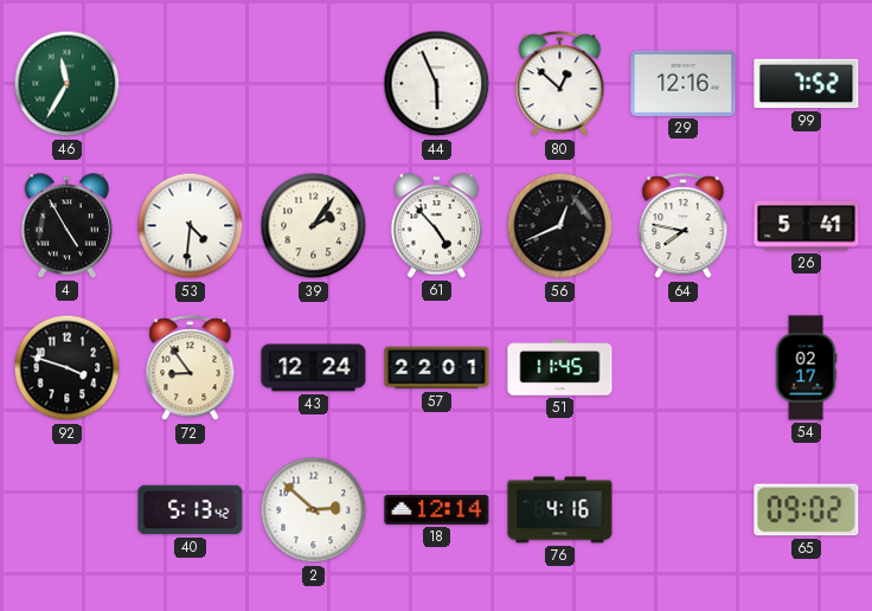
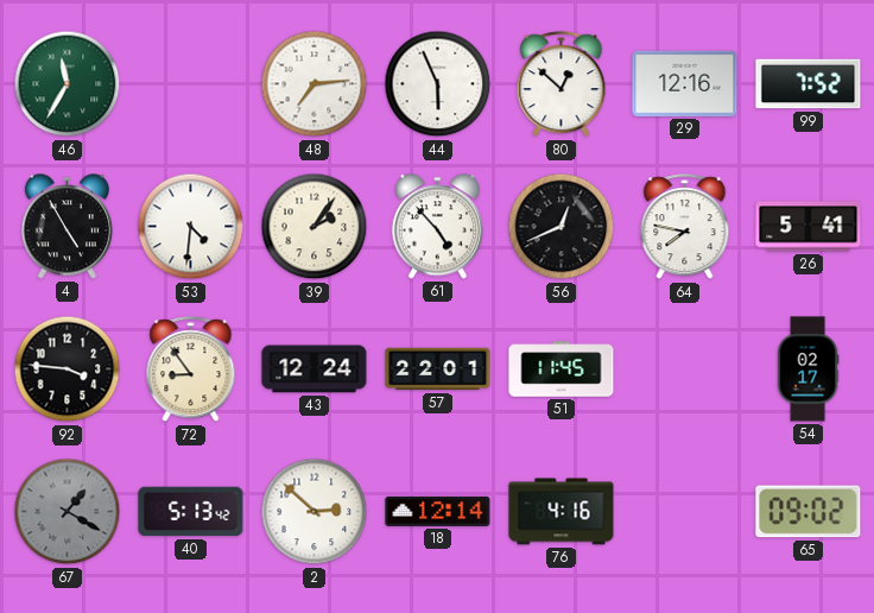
48: none -> 7:14
92: 3:48 -> 3:46
67: none -> 1:20
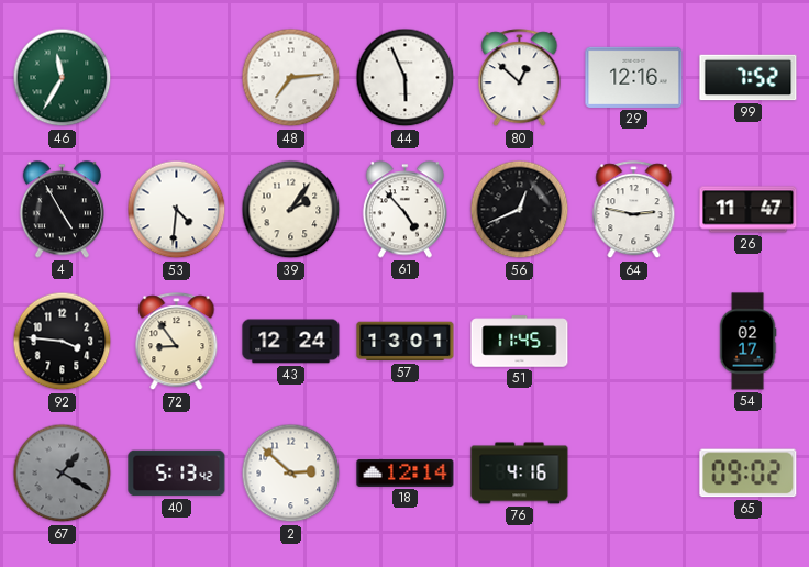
64: 7:47 -> 2:47
26: 5:41 -> 11:47
57: 22:01 -> 13:01
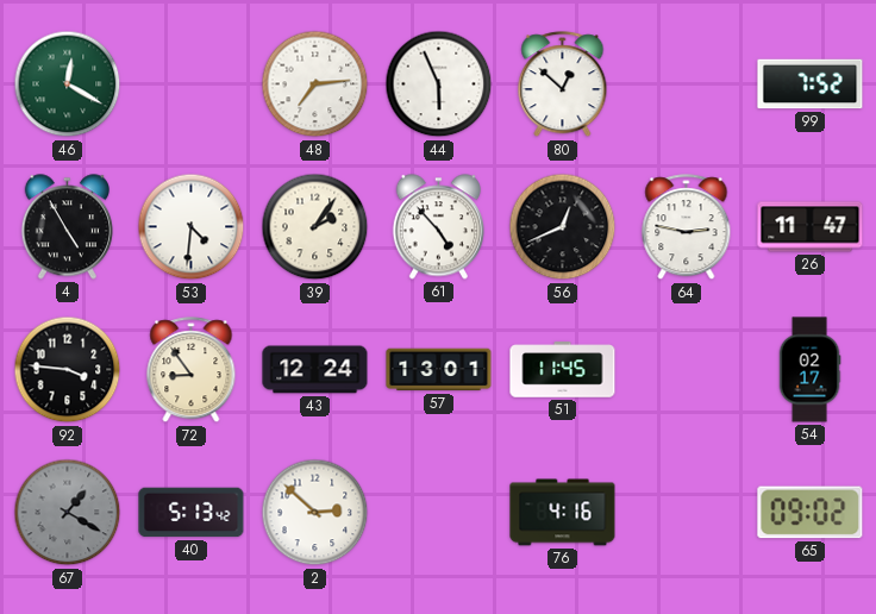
46: 11:35 -> 12:20
29: 12:16 -> none
18: 12:14 -> none
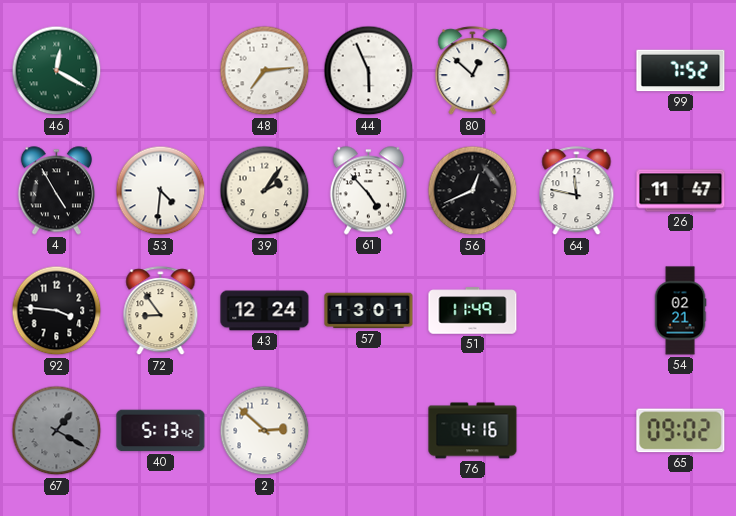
64: 2:47 -> 11:47
51: 11:45 -> 11:49
54: 02:17 -> 02:21
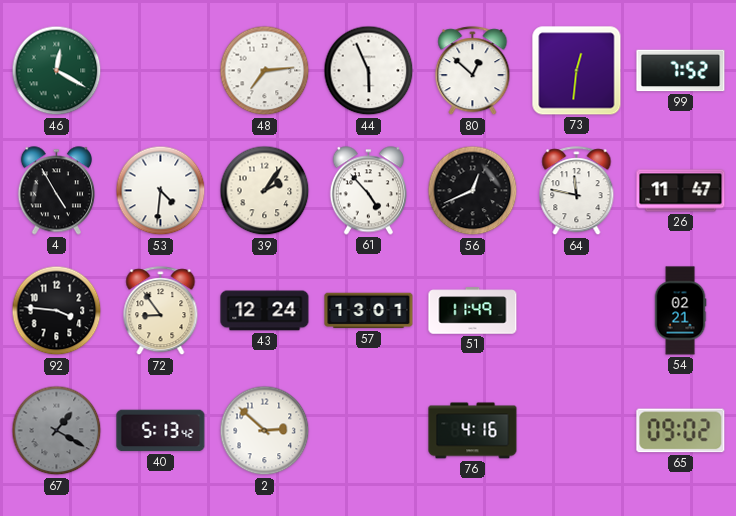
73: none -> 12:31
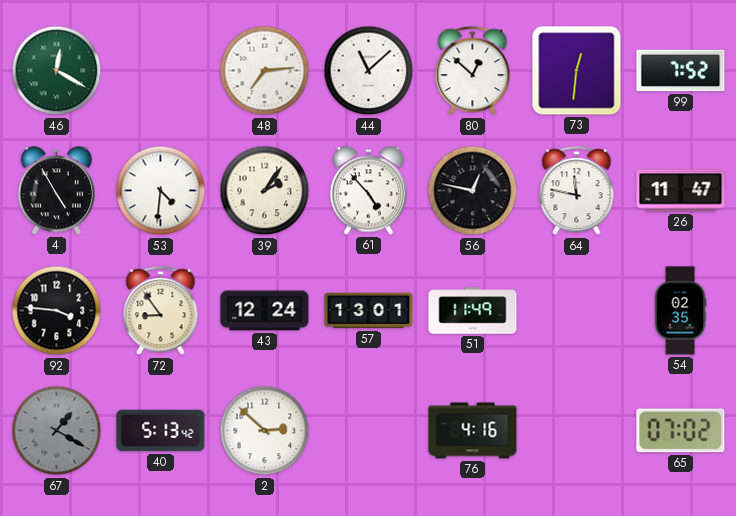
44: 5:56 -> 11:08
56: 12:41 -> 12:47
54: 02:21 -> 02:35
65: 09:02 -> 07:02
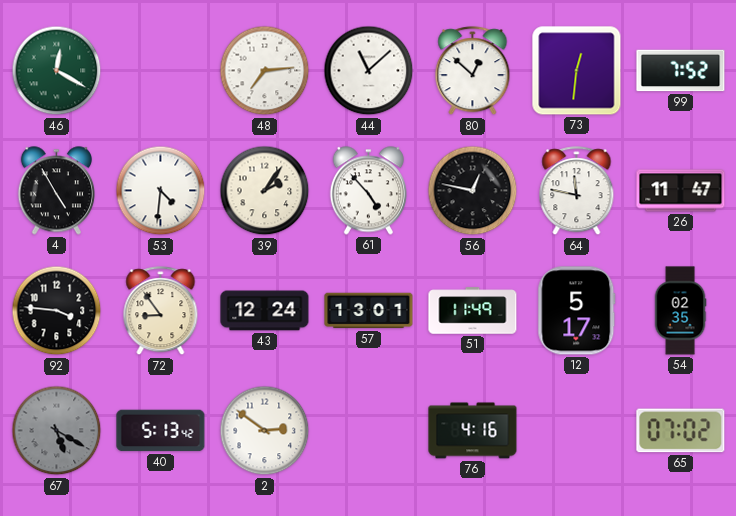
12: none -> 5:17
67: 1:20 -> 5:20
2: 2:52 -> 2:51
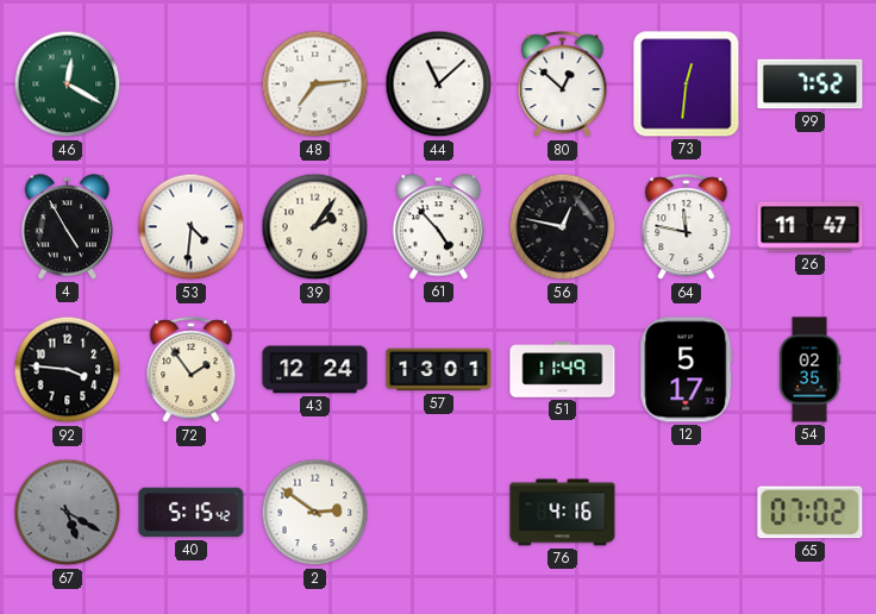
72: 8:54 -> 1:54
40: 5:13 -> 5:15
